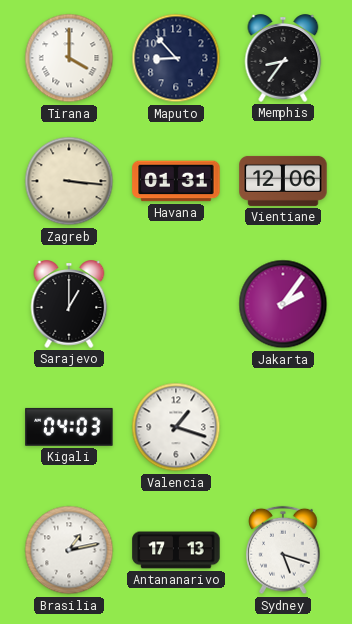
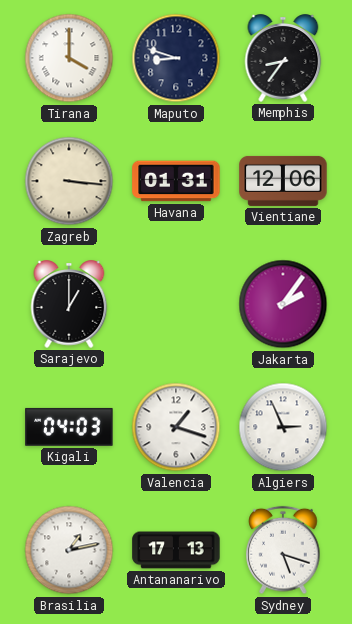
Maputo: 8:53 -> 8:48
Algiers: none -> 2:56
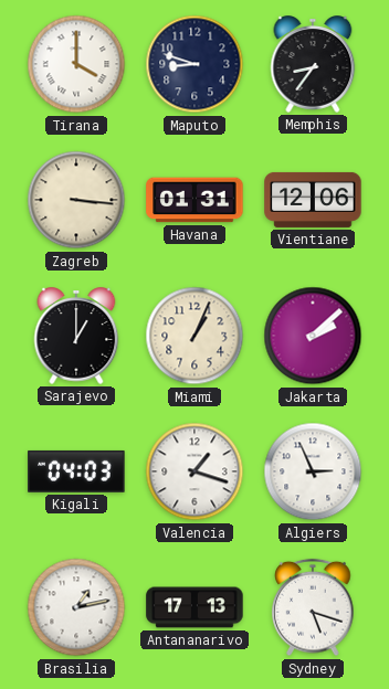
Miami: none -> 1:04
Jakarta: 2:06 -> 2:08
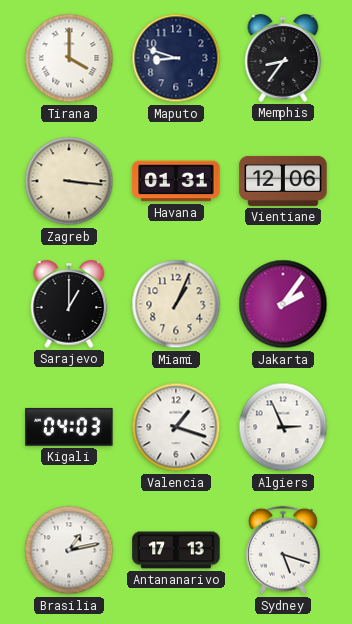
Jakarta: 2:08 -> 2:06
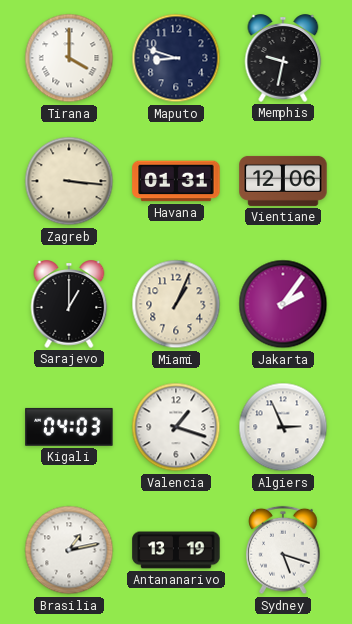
Memphis: 8:36 -> 9:32
Antananarivo: 17:13 -> 13:19
